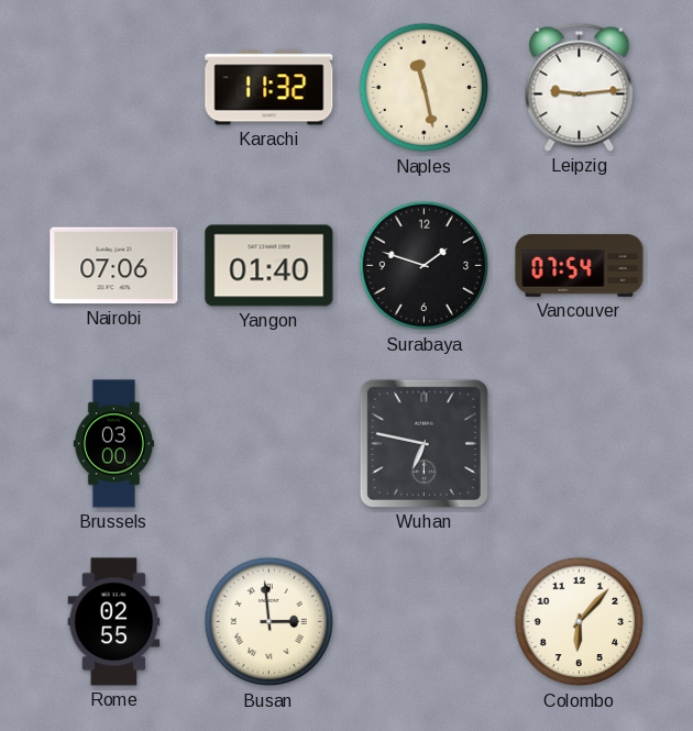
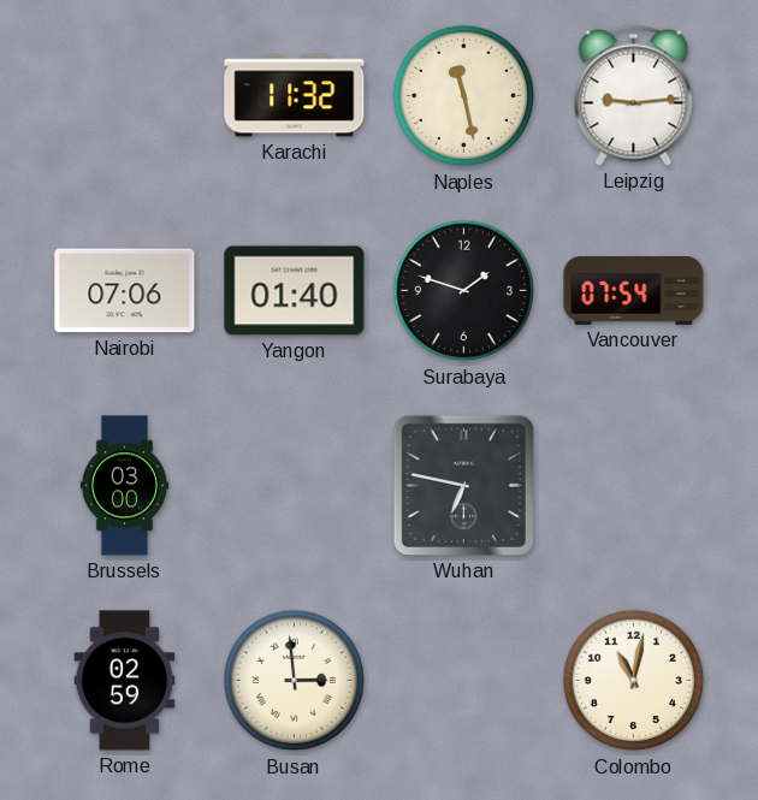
Rome: 02:55 -> 02:59
Colombo: 6:07 -> 11:02
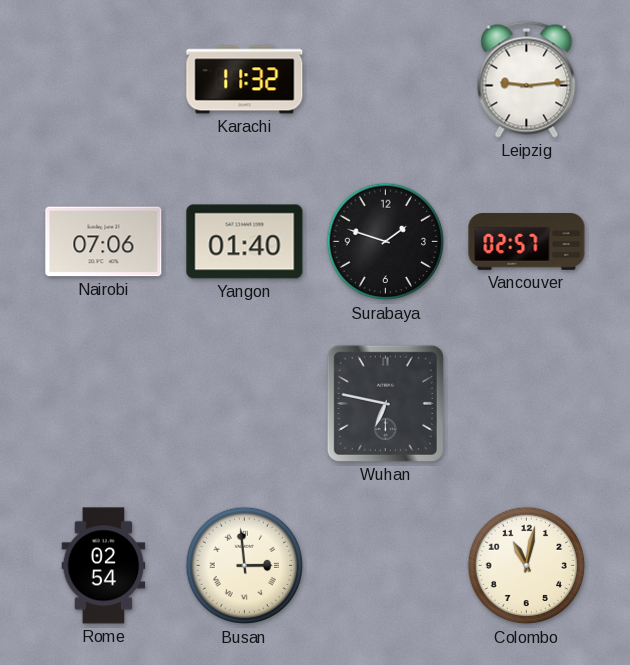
Naples: 11:28 -> none
Vancouver: 07:54 -> 02:57
Brussels: 03:00 -> none
Rome: 02:59 -> 02:54
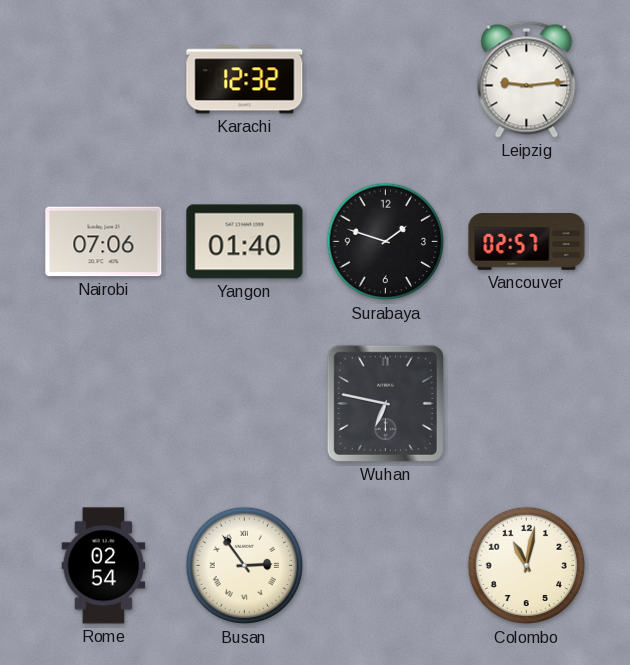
Karachi: 11:32 -> 12:32
Busan: 2:59 -> 2:54
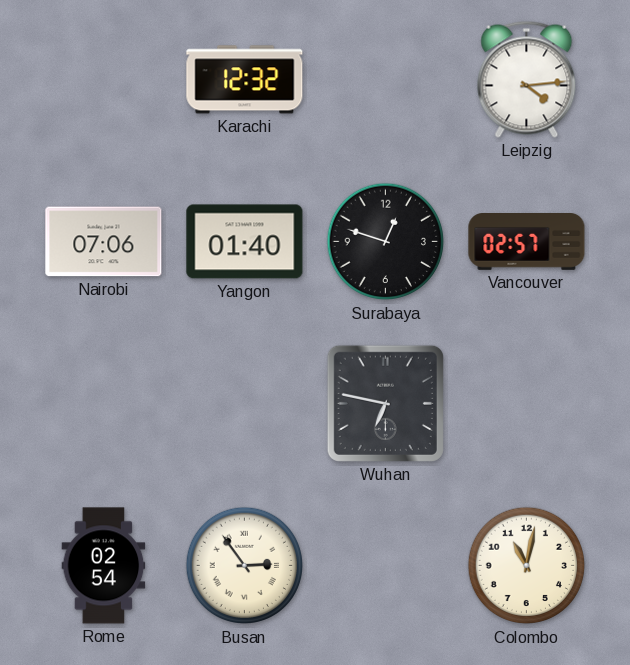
Leipzig: 9:14 -> 4:14
Surabaya: 1:48 -> 12:48
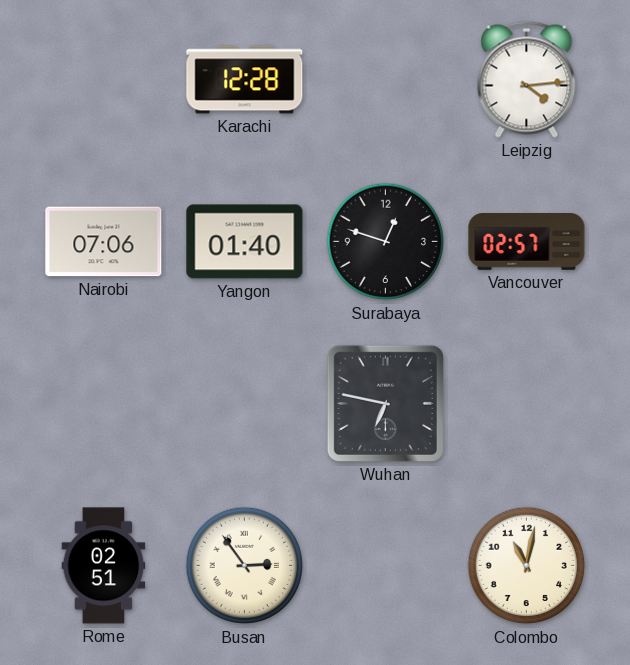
Karachi: 12:32 -> 12:28
Rome: 02:54 -> 02:51
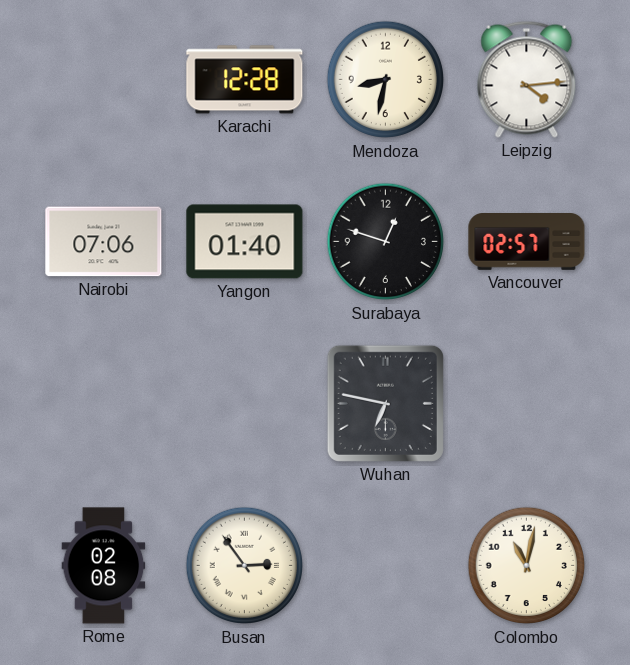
Mendoza: none -> 8:32
Rome: 02:51 -> 02:08
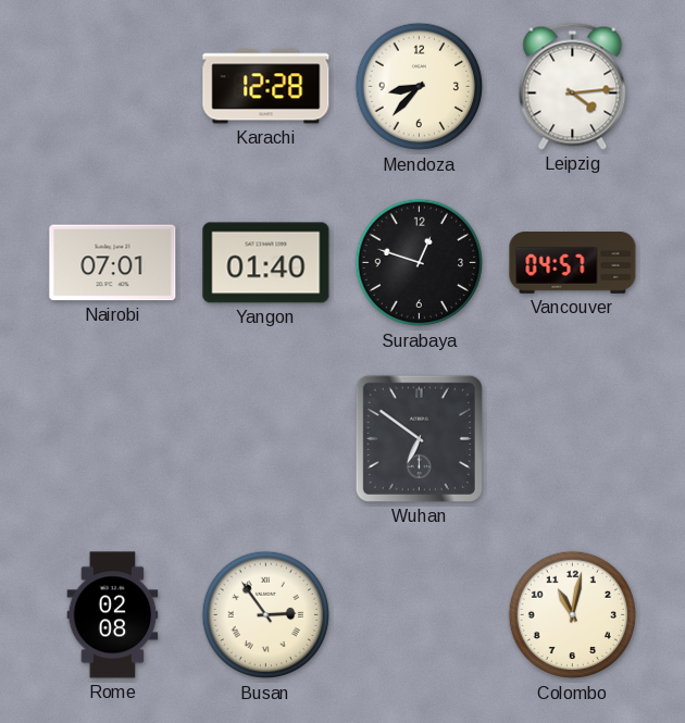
Mendoza: 8:32 -> 8:37
Nairobi: 07:06 -> 07:01
Vancouver: 02:57 -> 04:57
Wuhan: 6:47 -> 6:51
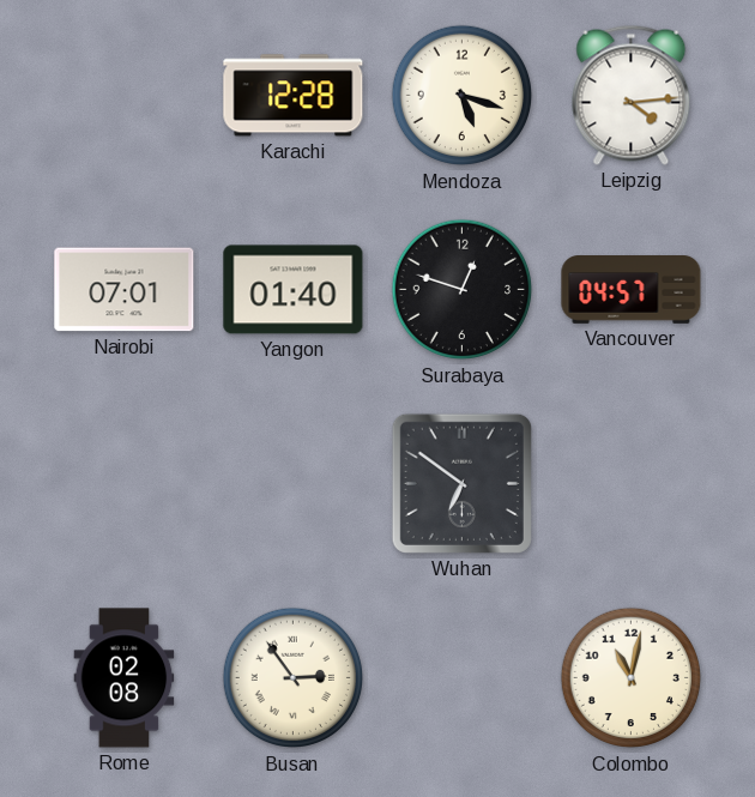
Mendoza: 8:37 -> 5:18
